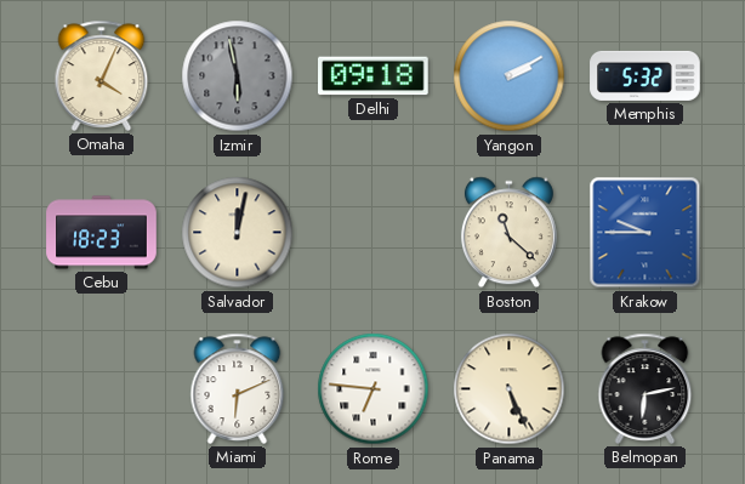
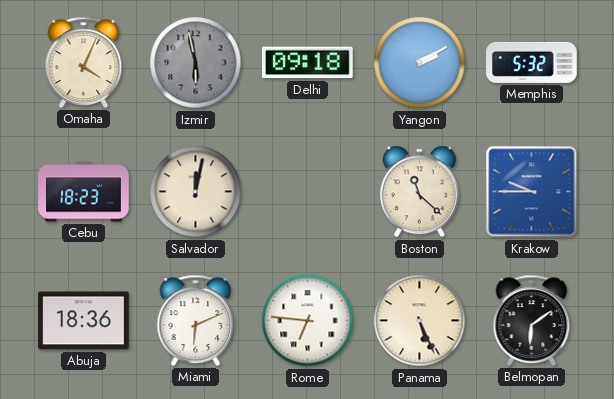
Abuja: none -> 18:36
Belmopan: 6:13 -> 6:09
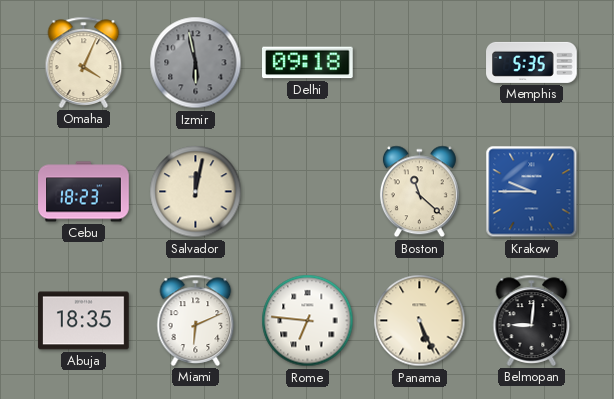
Yangon: 2:10 -> none
Memphis: 5:32 -> 5:35
Abuja: 18:36 -> 18:35
Belmopan: 6:09 -> 9:01
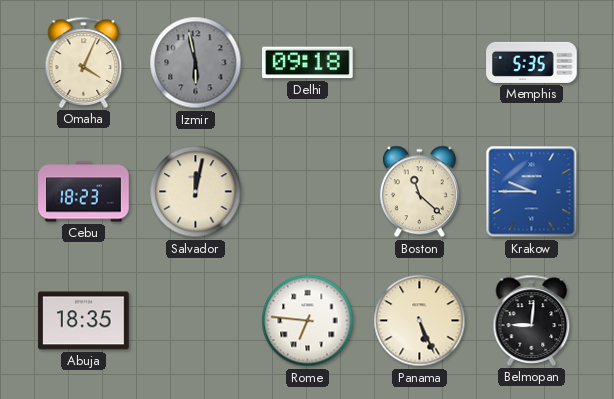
Miami: 6:11 -> none
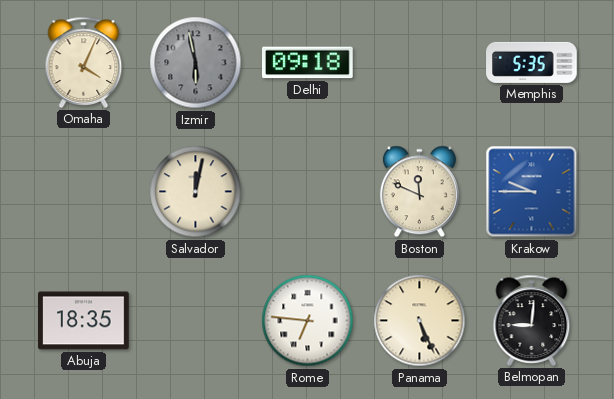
Cebu: 18:23 -> none
Boston: 11:22 -> 11:49
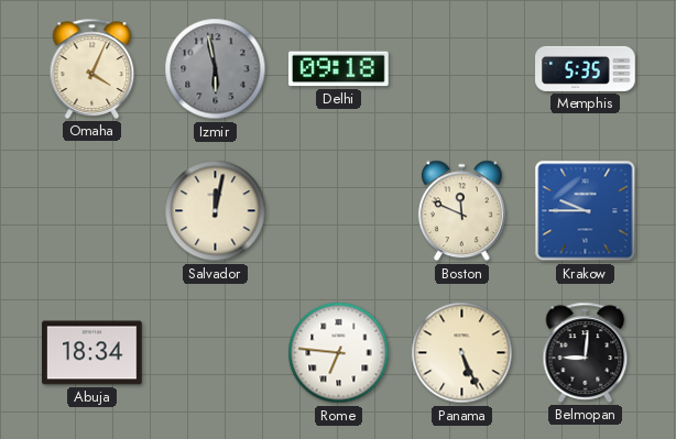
Abuja: 18:35 -> 18:34
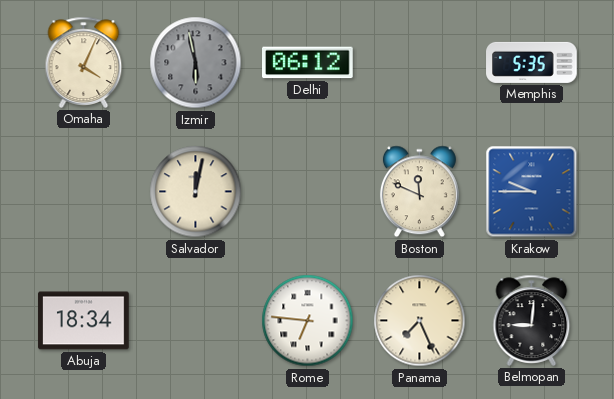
Delhi: 09:18 -> 06:12
Panama: 5:26 -> 7:26
